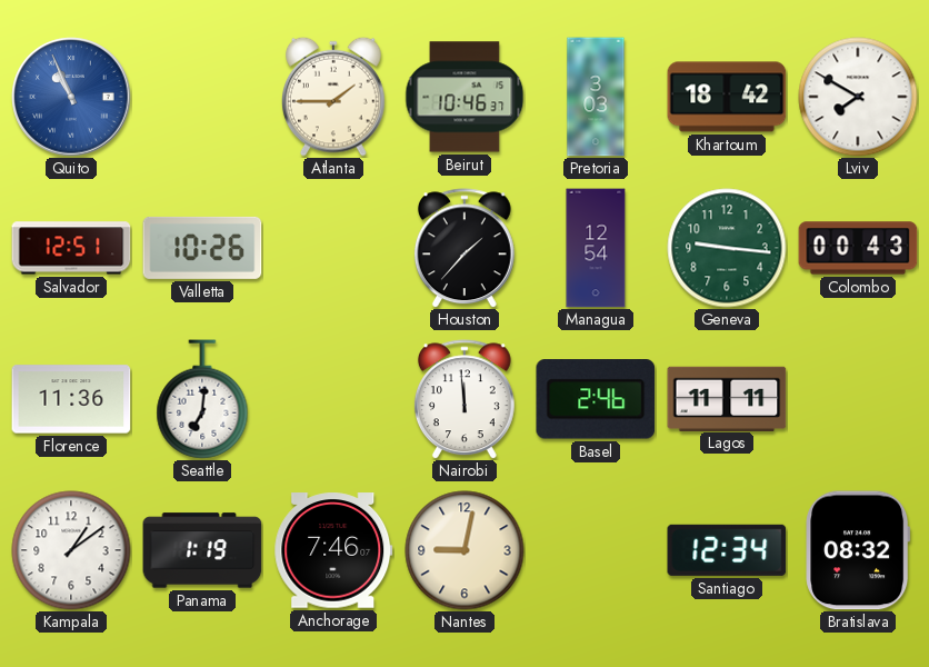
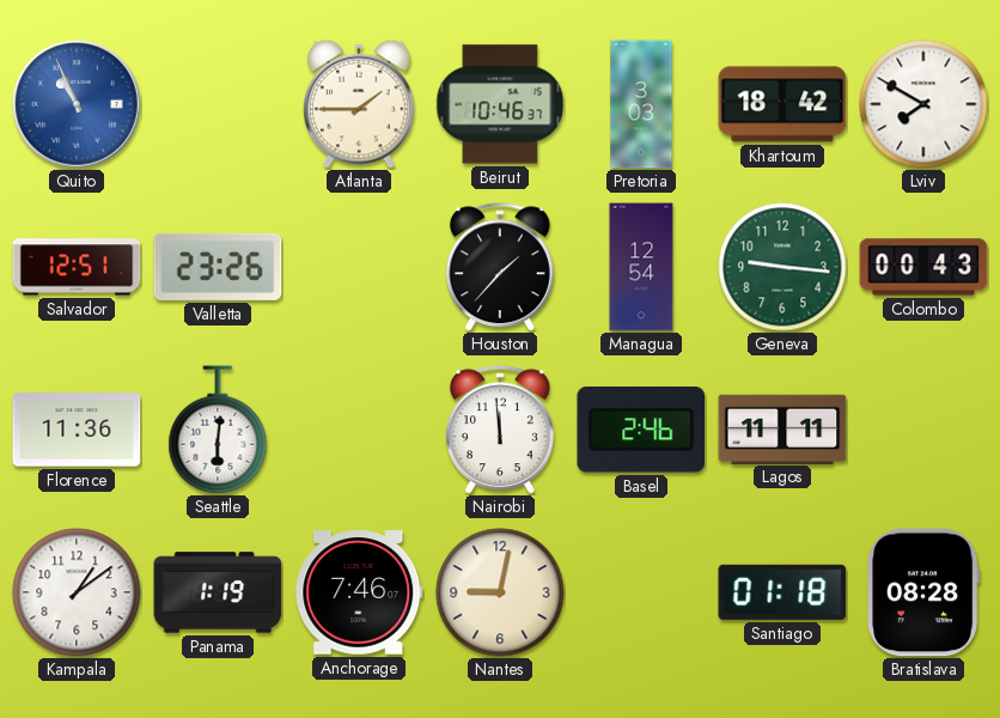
Valletta: 10:26 -> 23:26
Seattle: 7:01 -> 6:01
Santiago: 12:34 -> 01:18
Bratislava: 08:32 -> 08:28
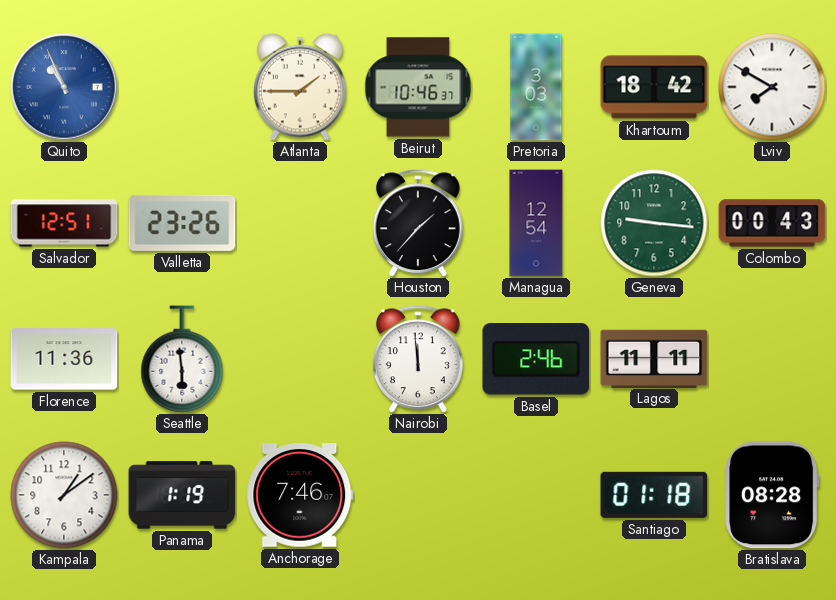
Seattle: 6:01 -> 5:59
Nantes: 9:02 -> none
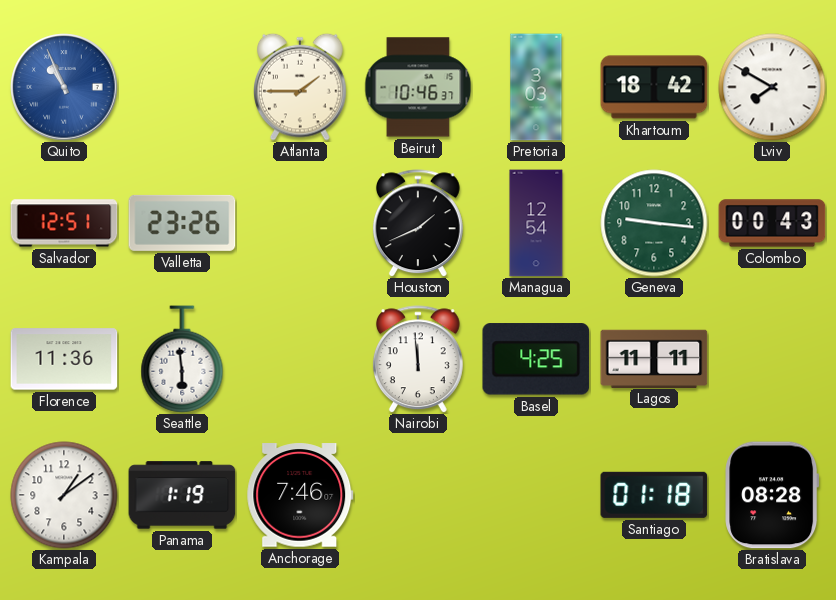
Houston: 1:37 -> 1:41
Basel: 2:46 -> 4:25
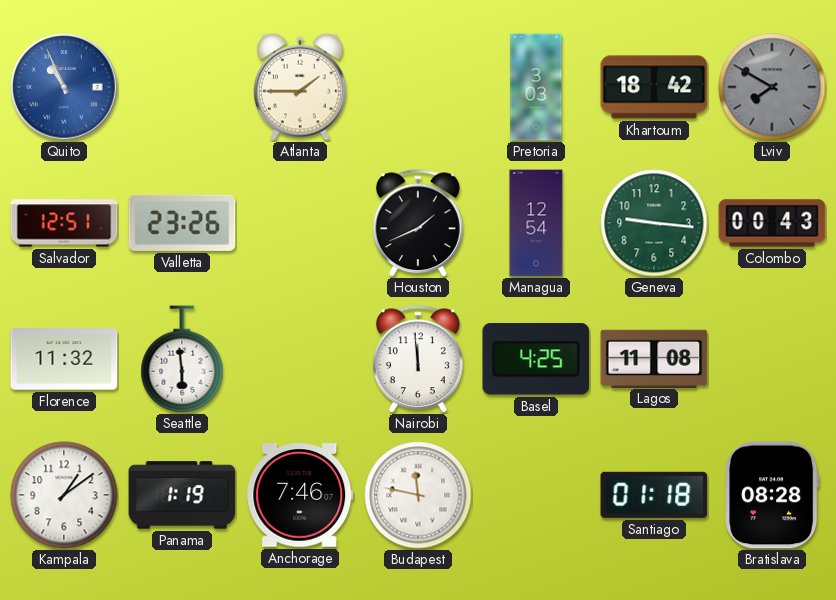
Beirut: 10:46 -> none
Lviv dial: white -> grey
Florence: 11:36 -> 11:32
Lagos: 11:11 -> 11:08
Budapest: none -> 11:47
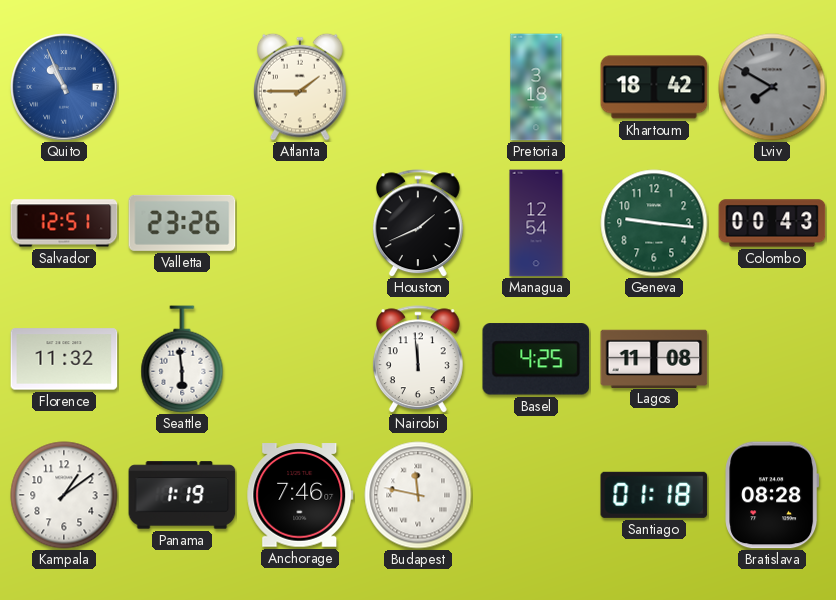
Pretoria: 3:03 -> 3:18
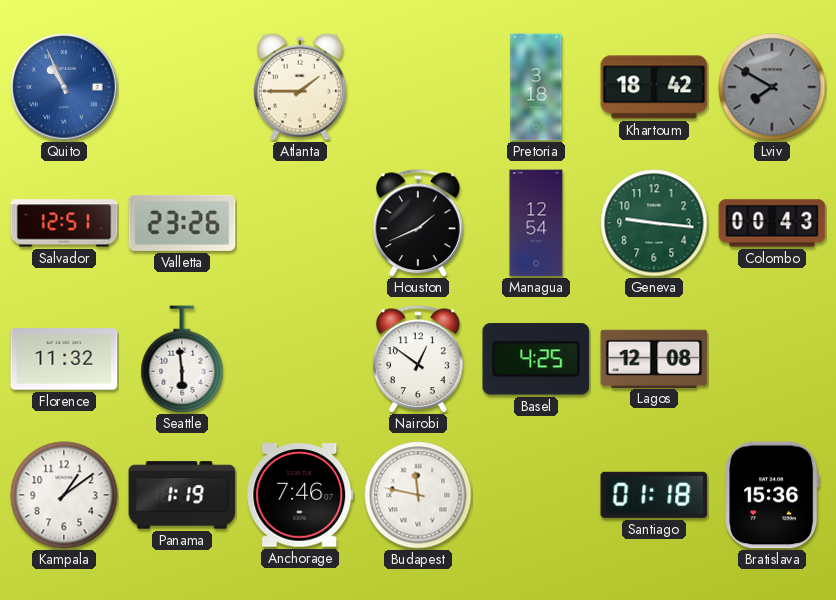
Nairobi: 11:59 -> 12:51
Lagos: 11:08 -> 12:08
Bratislava: 08:28 -> 15:36
